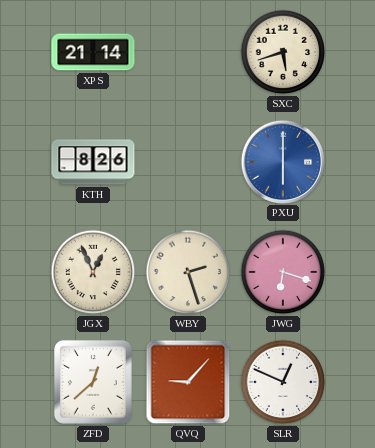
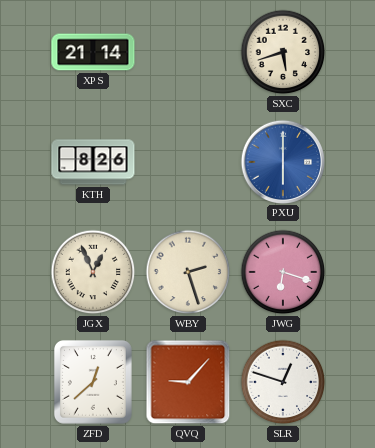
SLR: 12:49 -> 12:48
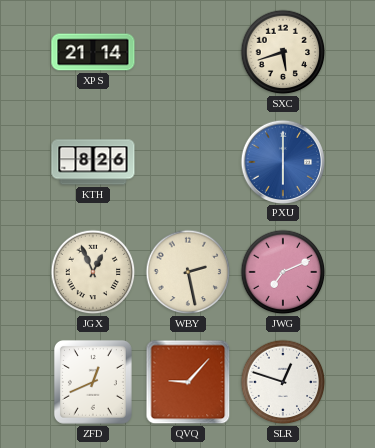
WBY: 2:27 -> 2:28
JWG: 6:18 -> 7:11
ZFD: 12:38 -> 12:41
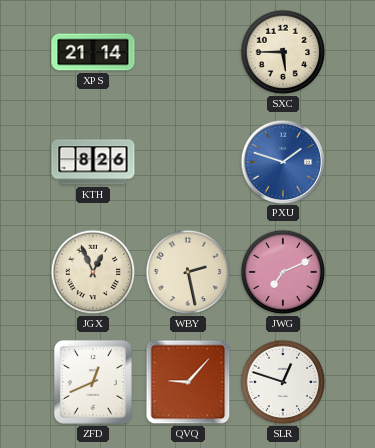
SXC: 5:42 -> 5:45
PXU: 6:00 -> 1:48
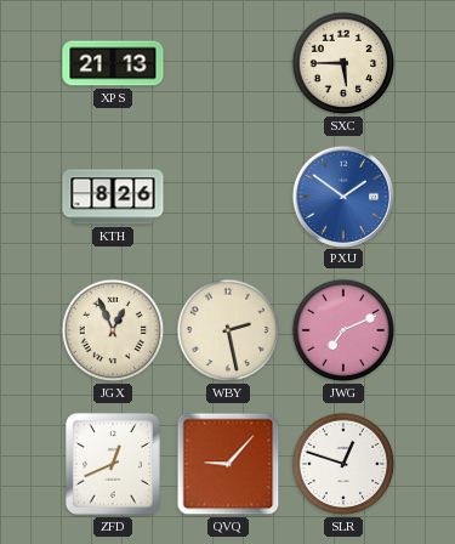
XPS: 21:14 -> 21:13
PXU: 1:48 -> 1:51
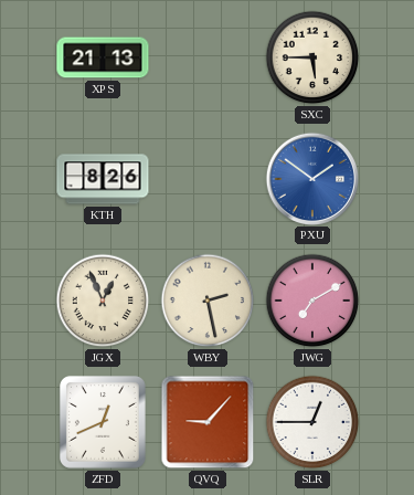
JWG: 7:11 -> 7:10
SLR: 12:48 -> 12:45
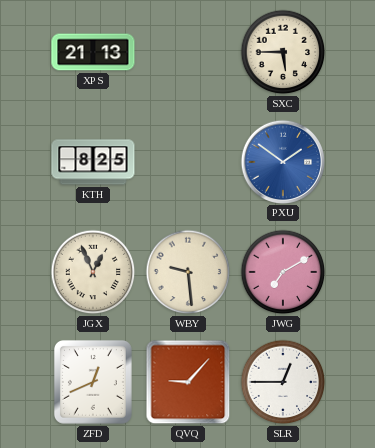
KTH: 8:26 -> 8:25
WBY: 2:28 -> 9:29
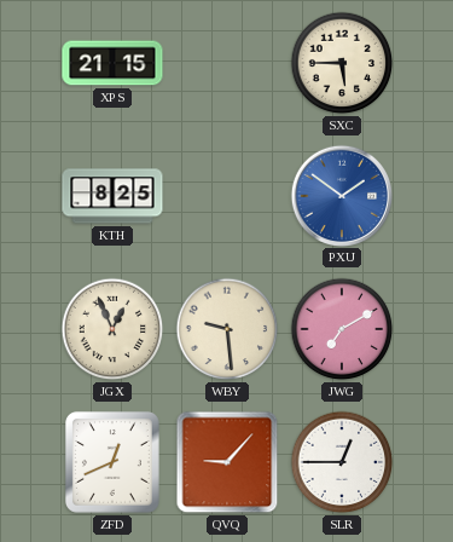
XPS: 21:13 -> 21:15
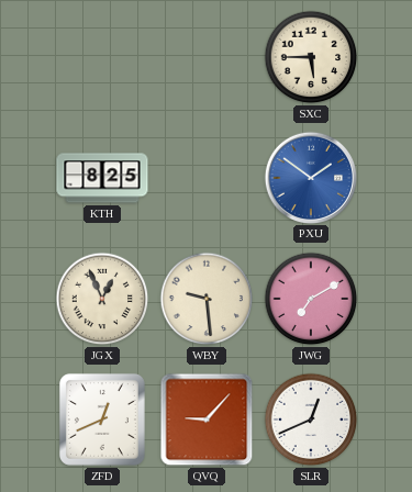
XPS: 21:15 -> none
SLR: 12:45 -> 12:41
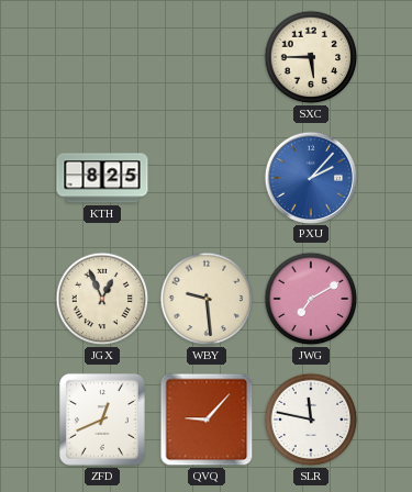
PXU: 1:51 -> 2:07
SLR: 12:41 -> 11:47
